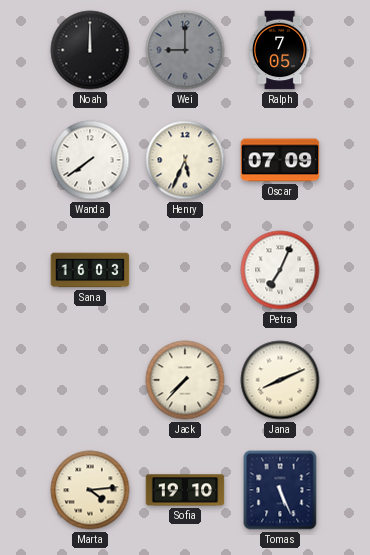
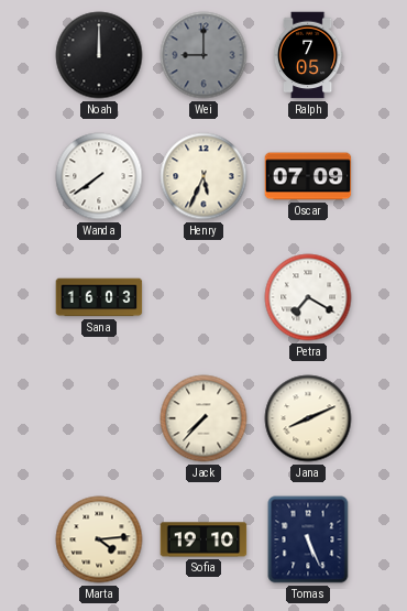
Petra: 7:04 -> 7:20
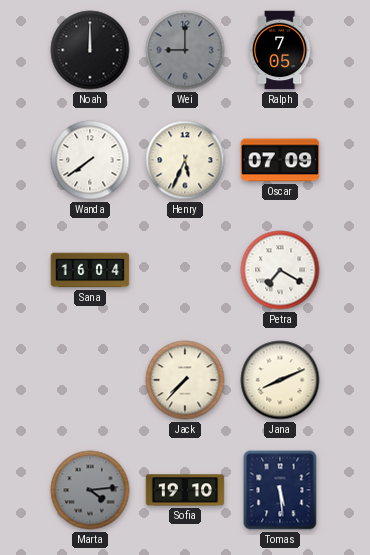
Sana: 16:03 -> 16:04
Marta dial: cream -> grey
Tomas: 5:26 -> 5:29
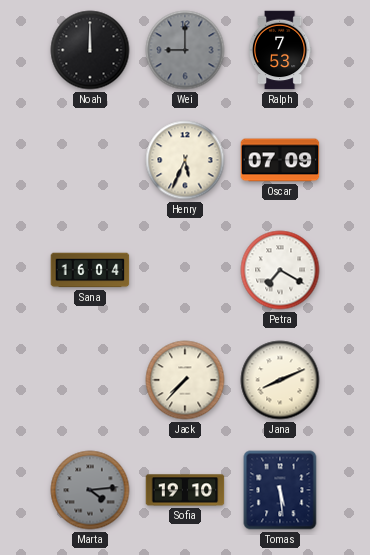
Ralph: 7:05 -> 7:53
Wanda: 7:39 -> none
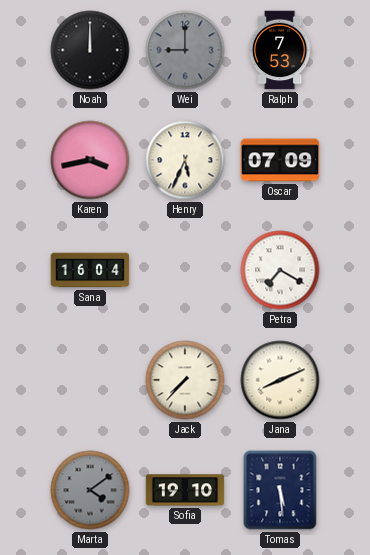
Karen: none -> 3:43
Marta: 4:14 -> 4:09
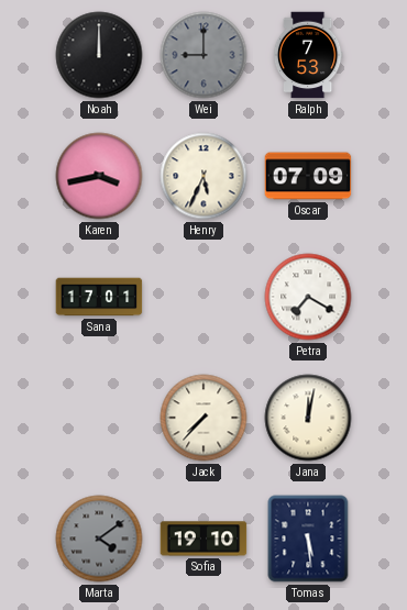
Sana: 16:04 -> 17:01
Jana: 8:11 -> 12:02
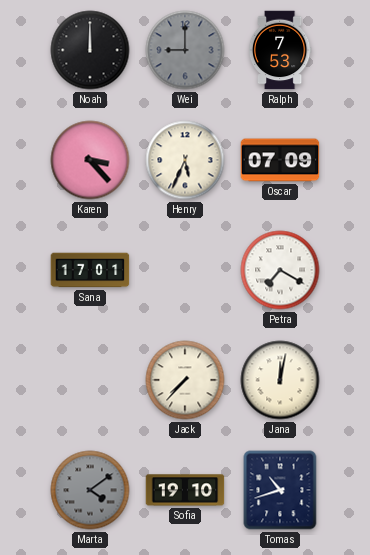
Karen: 3:43 -> 3:23
Tomas: 5:29 -> 10:42
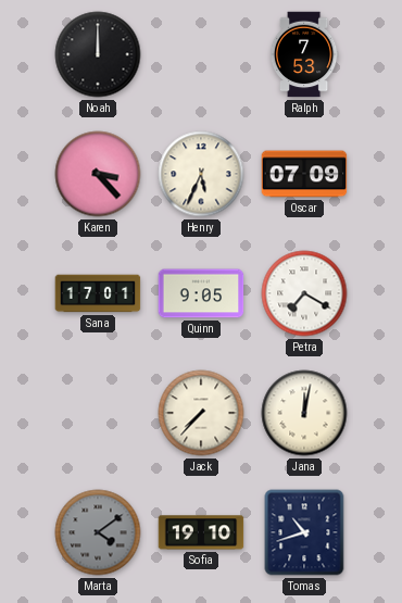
Wei: 9:00 -> none
Quinn: none -> 9:05
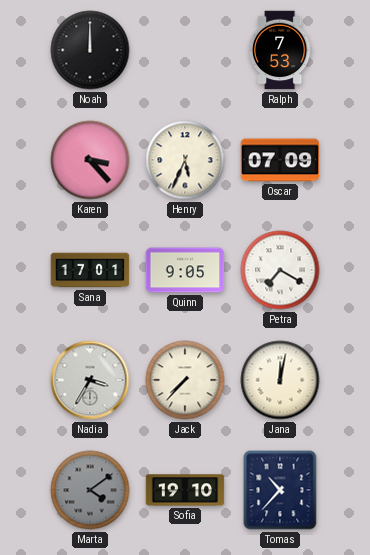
Nadia: none -> 3:35
Tomas: 10:42 -> 10:37
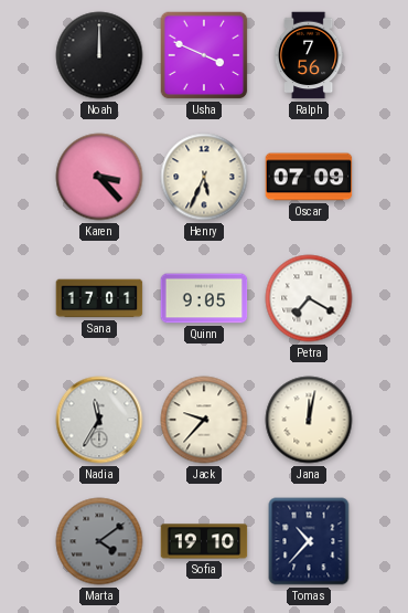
Usha: none -> 3:49
Ralph: 7:53 -> 7:56
Nadia: 3:35 -> 11:35
Jack: 7:37 -> 9:37
